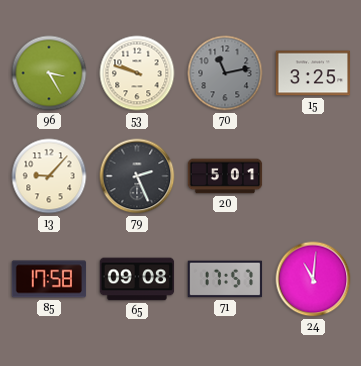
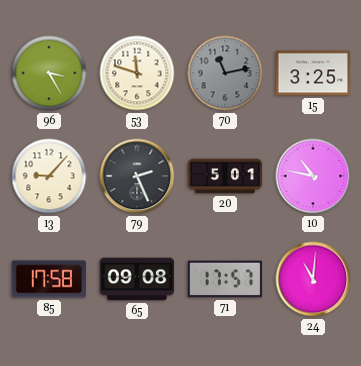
53: 9:48 -> 11:48
10: none -> 10:47
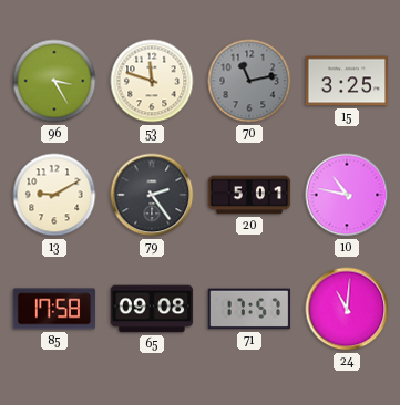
13: 9:07 -> 9:10
79: 2:26 -> 2:24
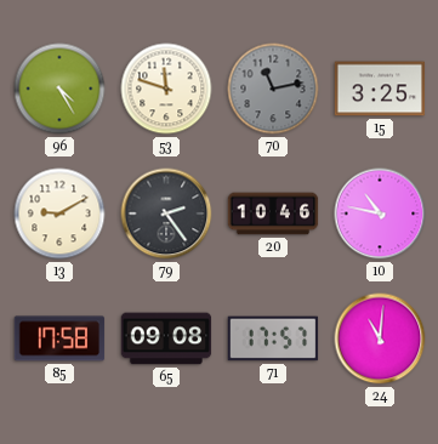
96: 3:25 -> 4:25
20: 5:01 -> 10:46
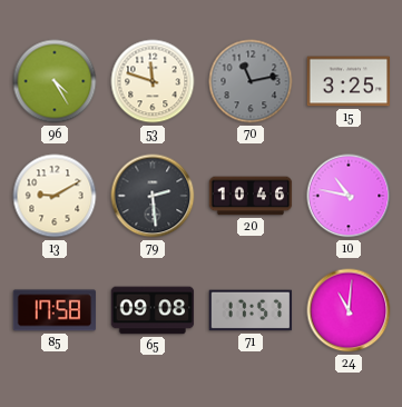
79: 2:24 -> 2:29
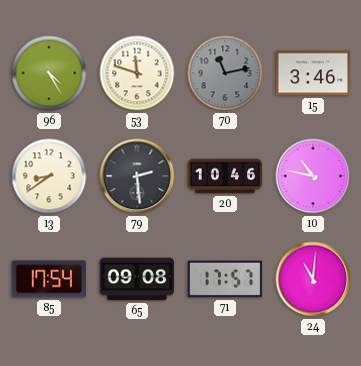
15: 3:25 -> 3:46
13: 9:10 -> 8:39
85: 17:58 -> 17:54
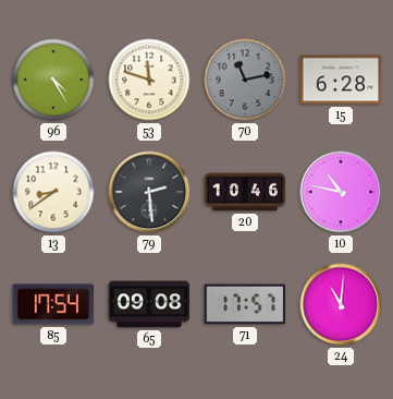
15: 3:46 -> 6:28
